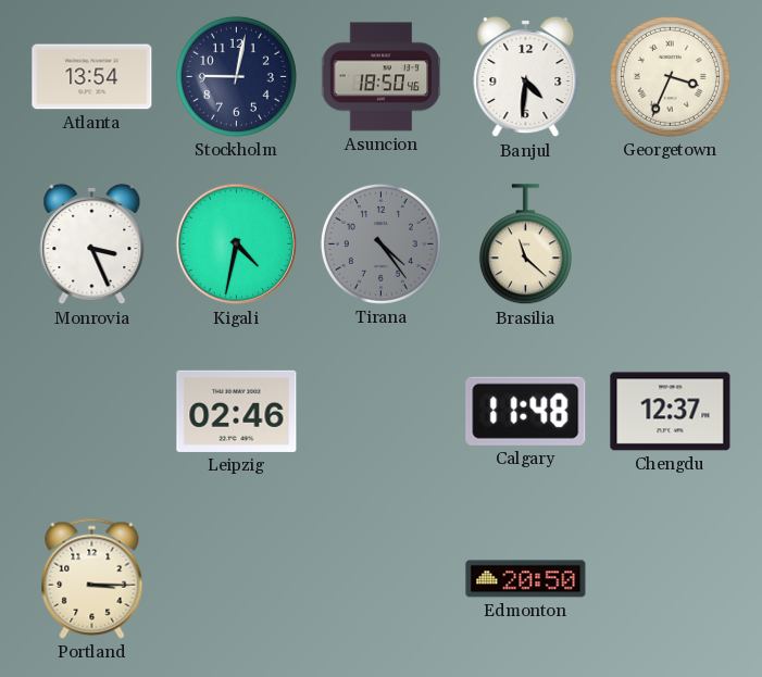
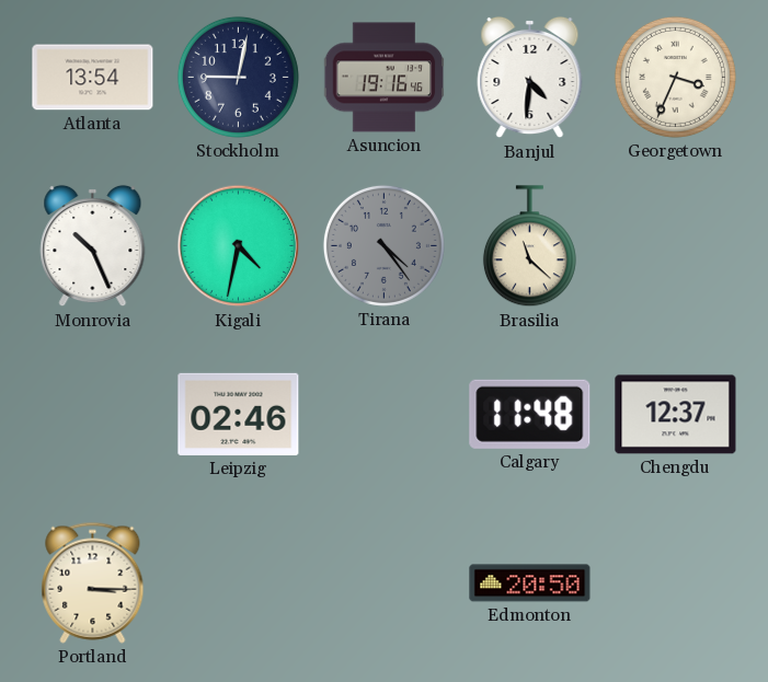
Asuncion: 18:50 -> 19:16
Monrovia: 3:26 -> 10:26
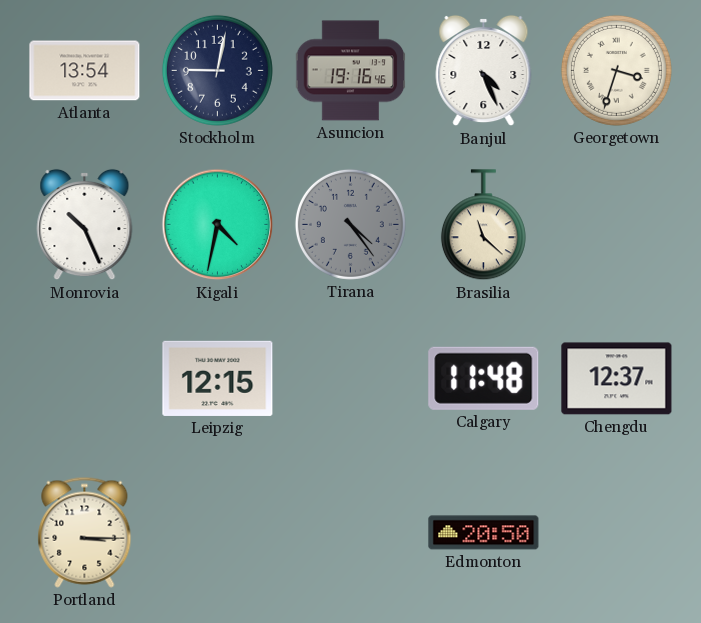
Banjul: 4:31 -> 4:26
Georgetown: 3:34 -> 3:33
Leipzig: 02:46 -> 12:15
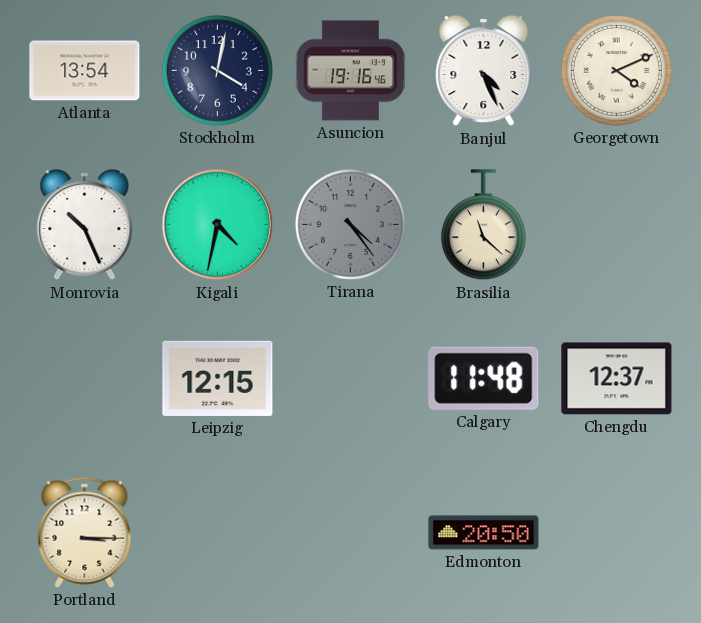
Stockholm: 9:02 -> 4:02
Georgetown: 3:33 -> 4:11
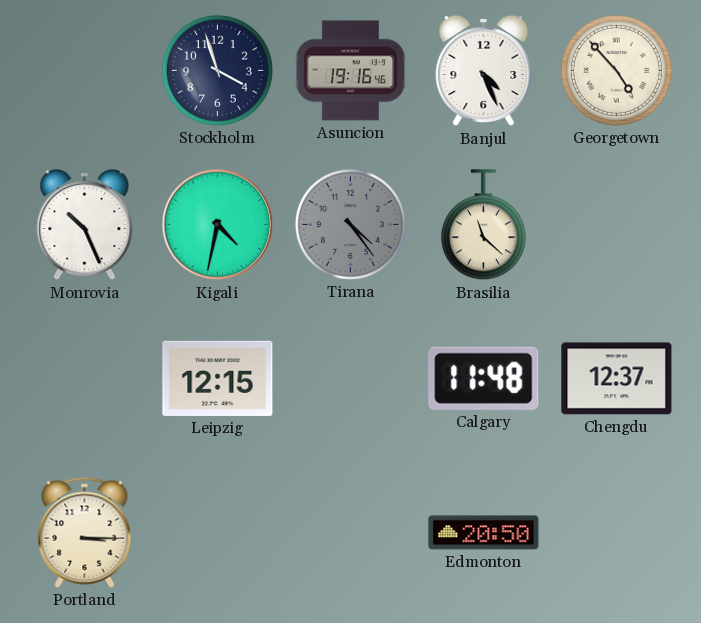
Atlanta: 13:54 -> none
Stockholm: 4:02 -> 3:57
Georgetown: 4:11 -> 4:53
